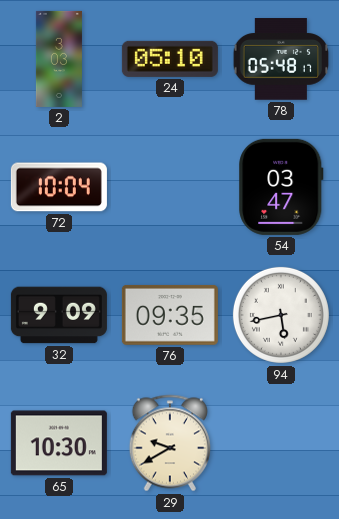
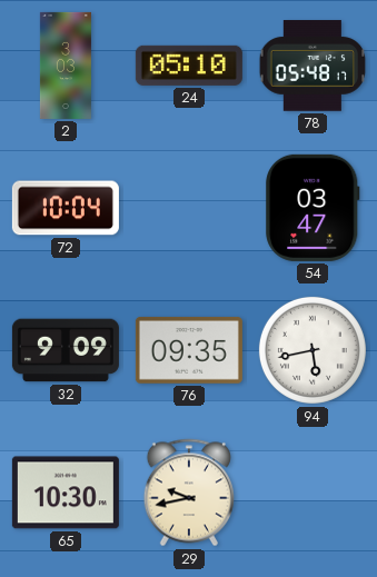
29: 9:40 -> 9:43
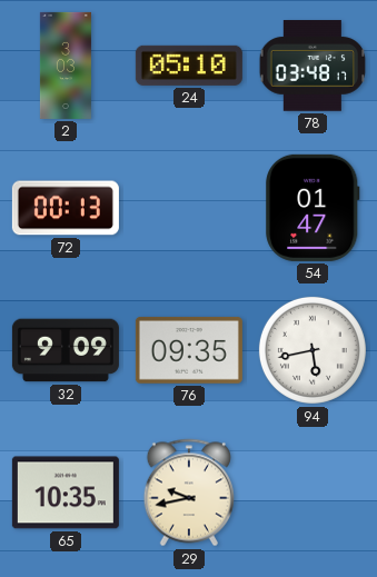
78: 05:48 -> 03:48
72: 10:04 -> 00:13
54: 03:47 -> 01:47
65: 10:30 -> 10:35
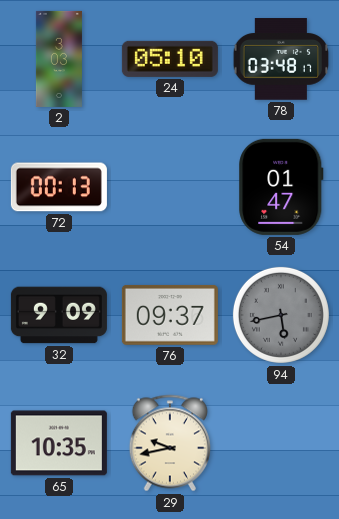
76: 09:35 -> 09:37
94 dial: white -> grey
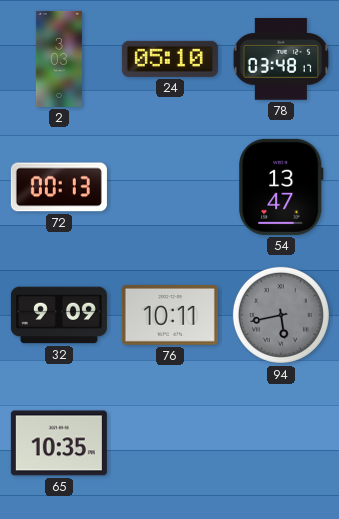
54: 01:47 -> 13:47
76: 09:37 -> 10:11
29: 9:43 -> none
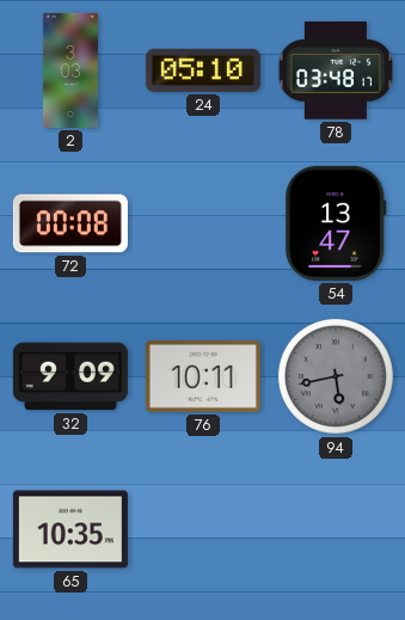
72: 00:13 -> 00:08
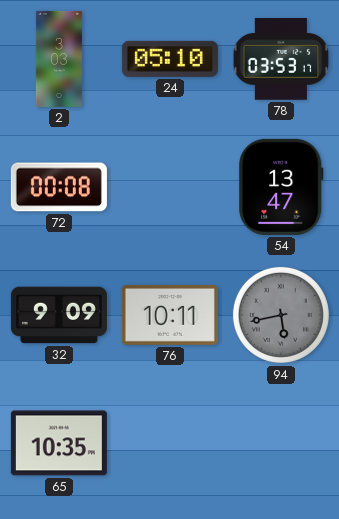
78: 03:48 -> 03:53
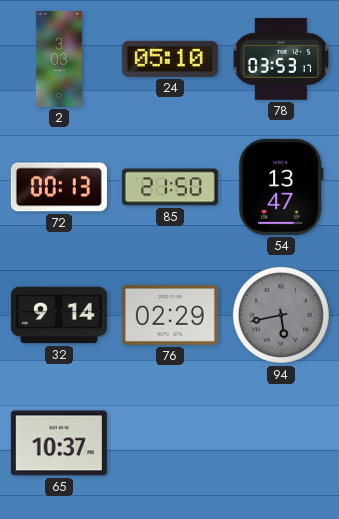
72: 00:08 -> 00:13
85: none -> 21:50
32: 9:09 -> 9:14
76: 10:11 -> 02:29
65: 10:35 -> 10:37
